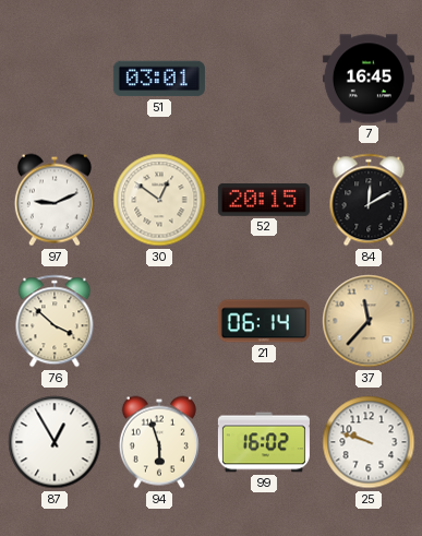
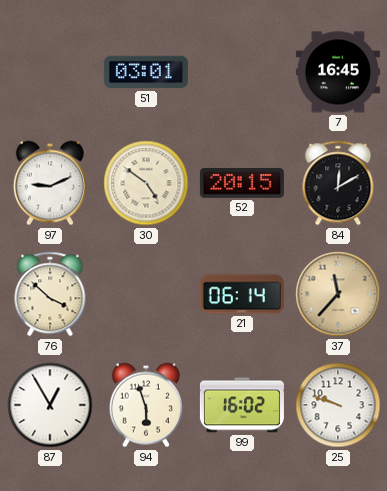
30: 12:51 -> 4:51
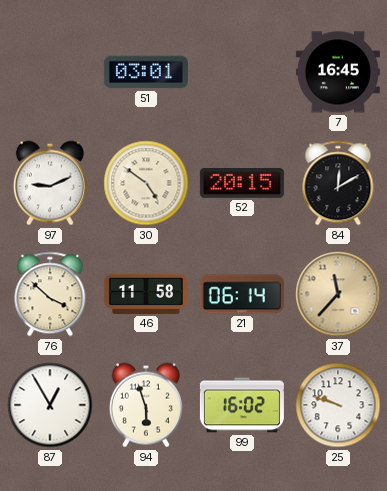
46: none -> 11:58
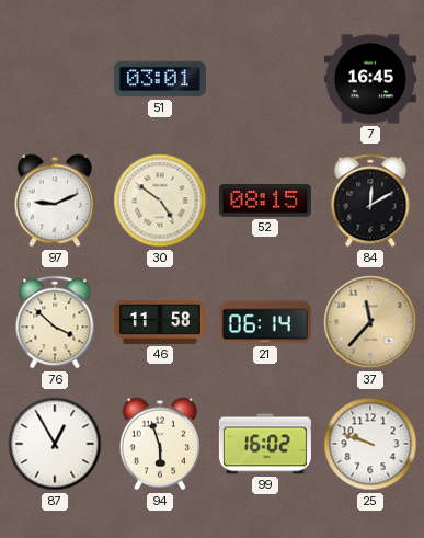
52: 20:15 -> 08:15
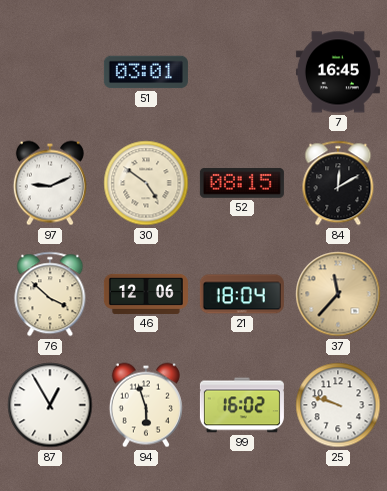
46: 11:58 -> 12:06
21: 06:14 -> 18:04
